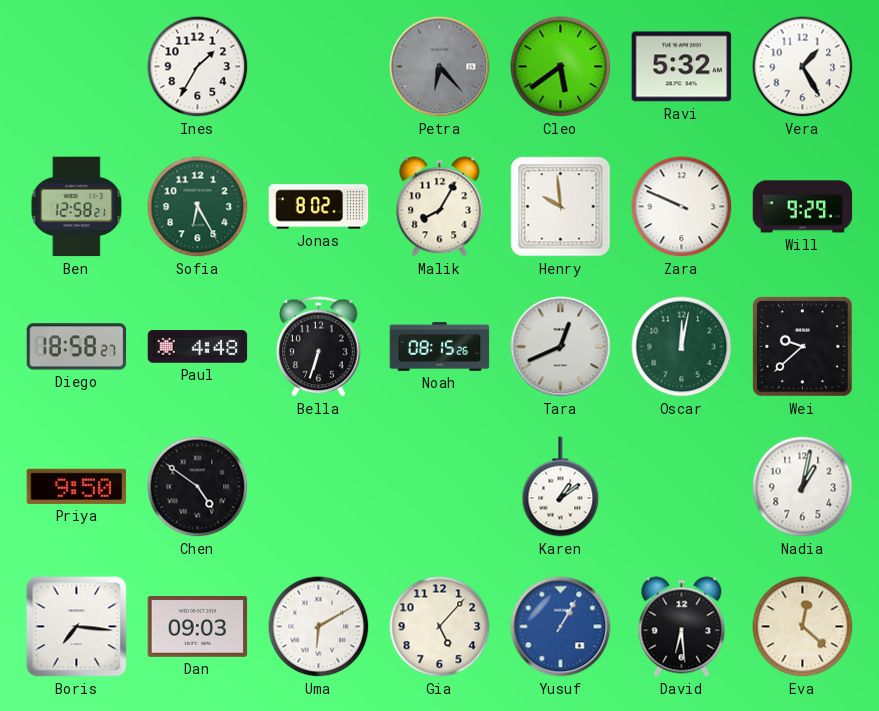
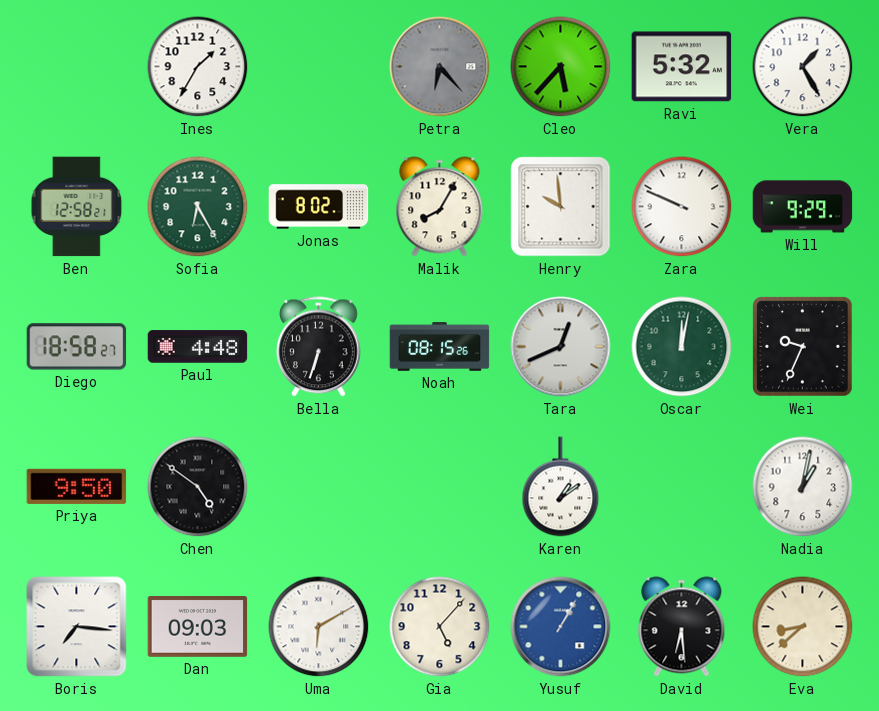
Cleo: 5:39 -> 5:37
Wei: 9:38 -> 9:34
Eva: 12:22 -> 8:38
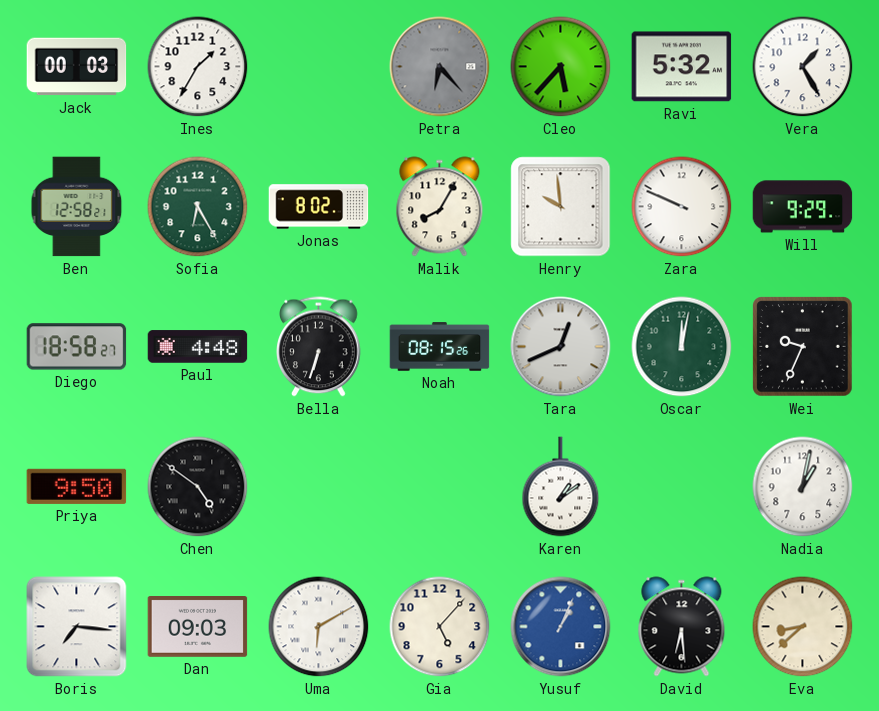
Jack: none -> 00:03
Yusuf: 1:05 -> 1:04
